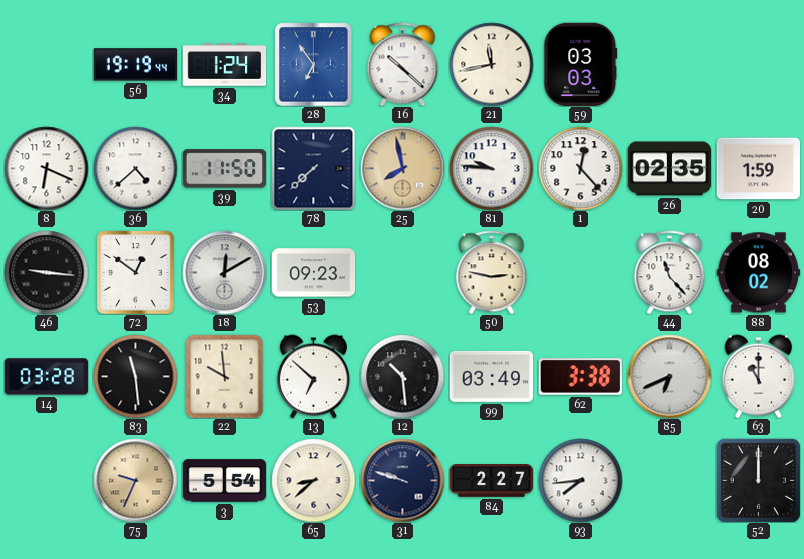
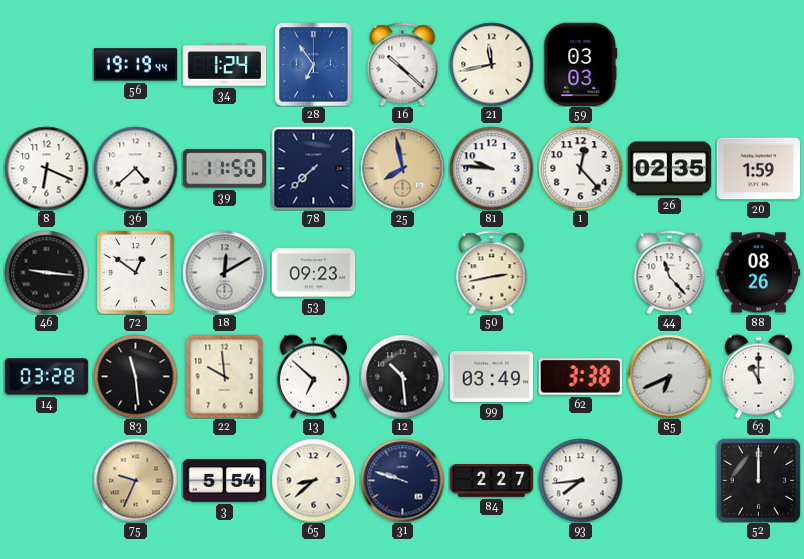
50: 2:47 -> 2:43
88: 08:02 -> 08:26
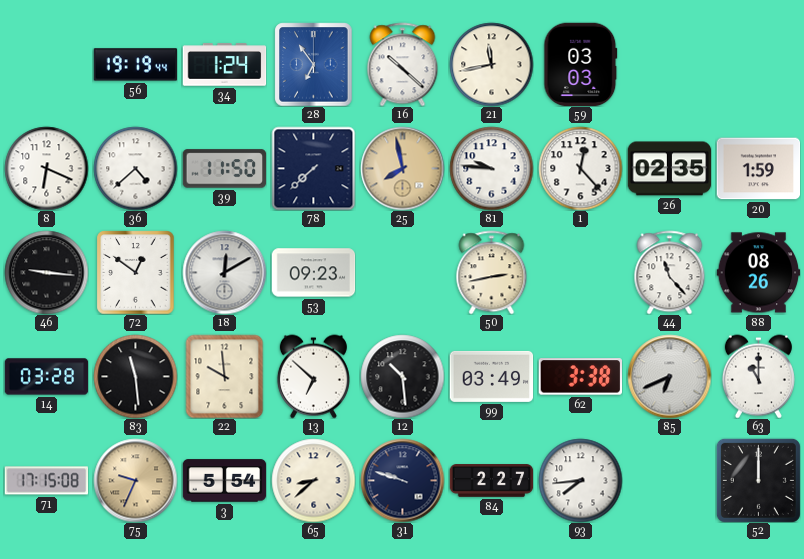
71: none -> 17:15
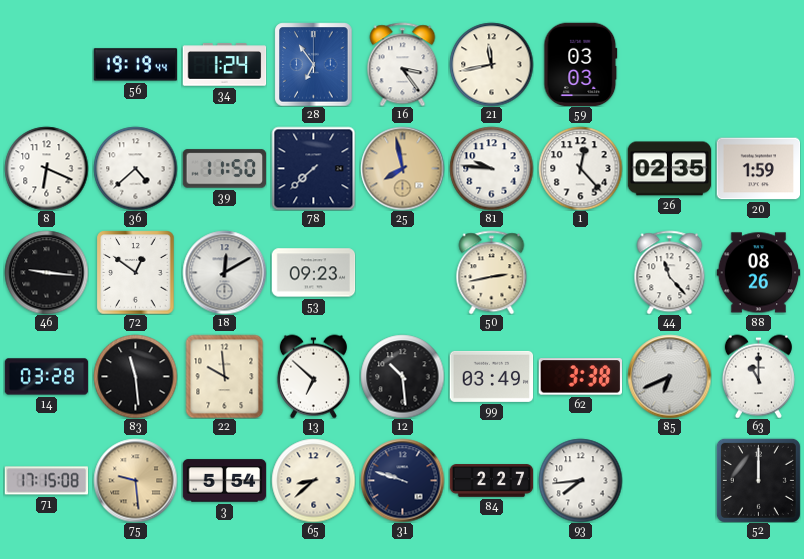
16: 10:22 -> 3:24
75: 9:34 -> 9:29
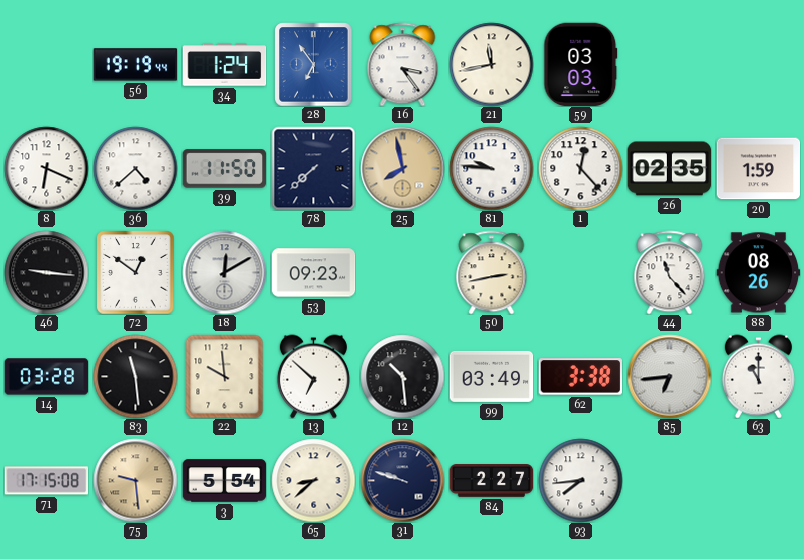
85: 6:41 -> 6:44
52: 12:00 -> none
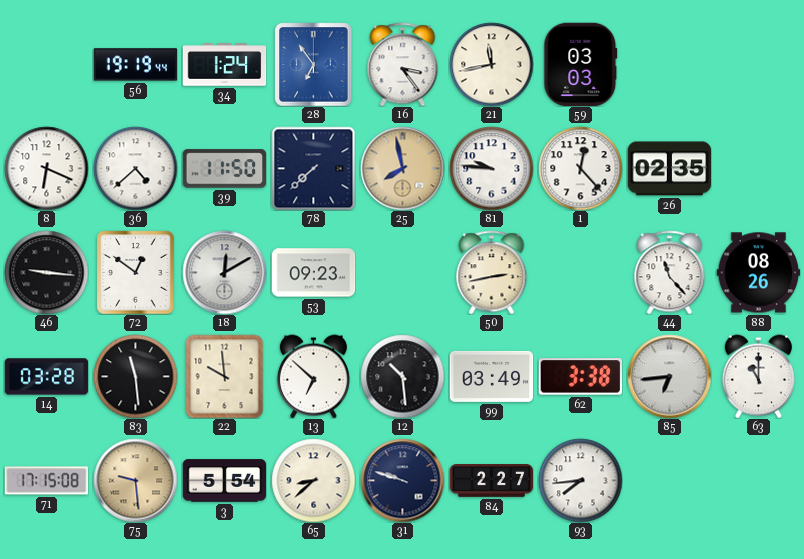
20: 1:59 -> none
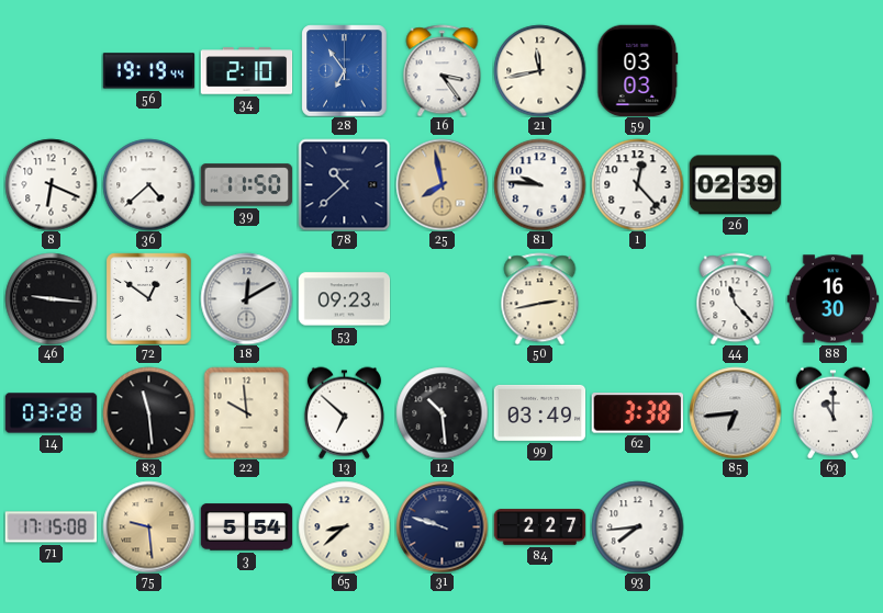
34: 1:24 -> 2:10
78: 7:38 -> 10:38
26: 02:35 -> 02:39
88: 08:26 -> 16:30
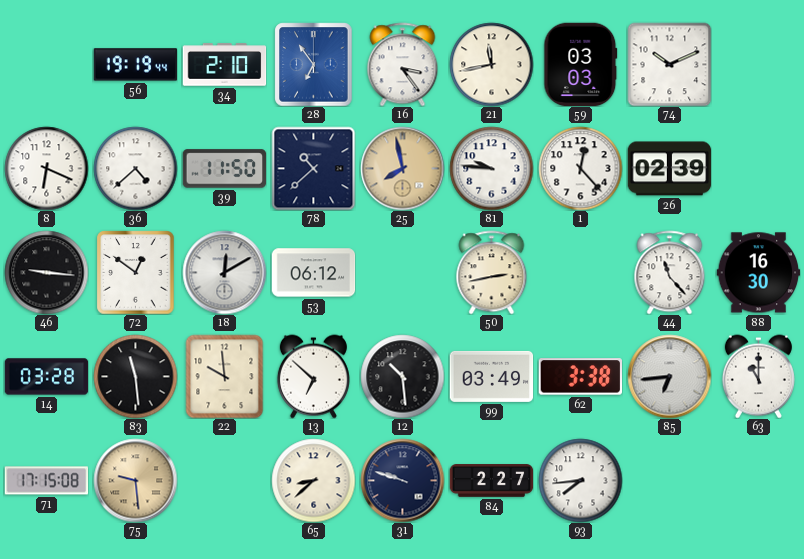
74: none -> 10:11
53: 09:23 -> 06:12
3: 5:54 -> none
